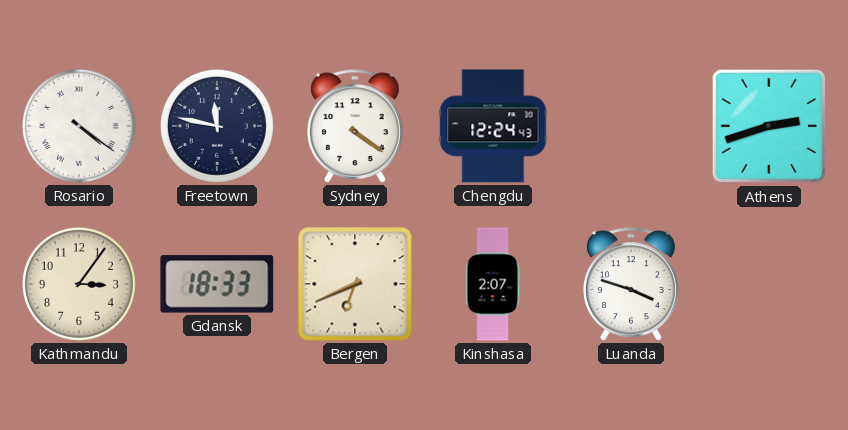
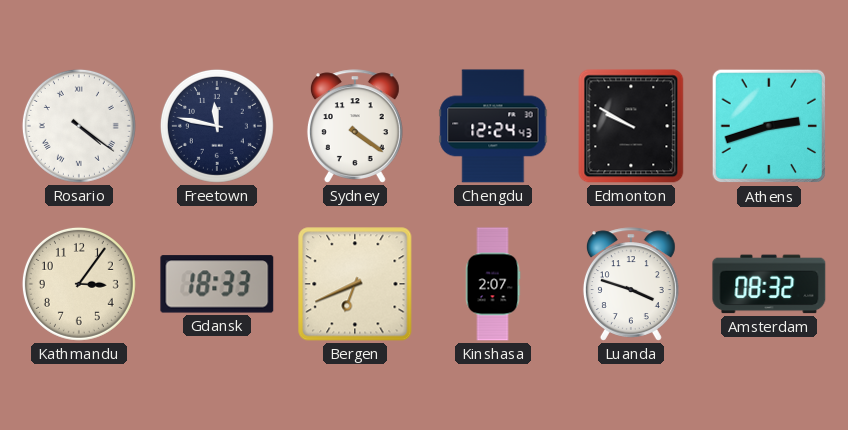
Edmonton: none -> 9:50
Amsterdam: none -> 08:32
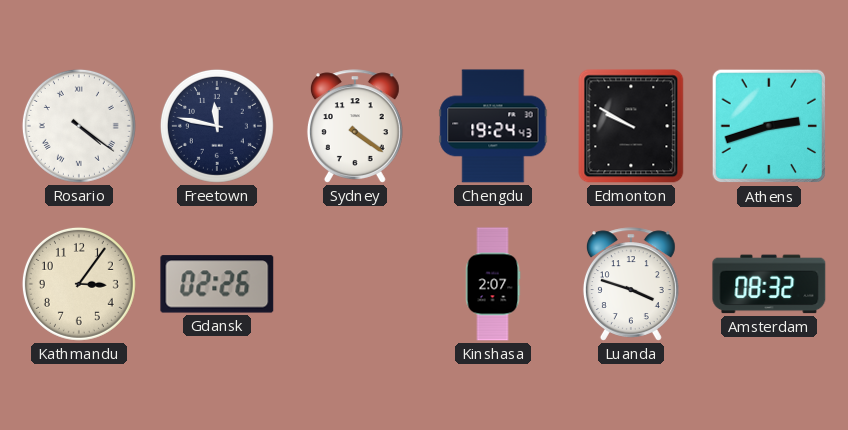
Chengdu: 12:24 -> 19:24
Gdansk: 18:33 -> 02:26
Bergen: 6:41 -> none
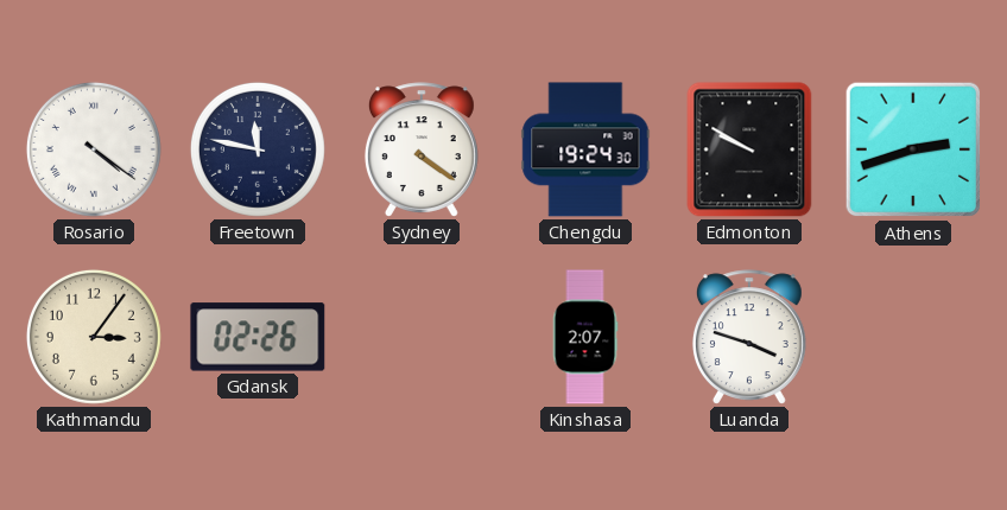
Chengdu: 19:24:43 -> 19:24:30
Amsterdam: 08:32 -> none
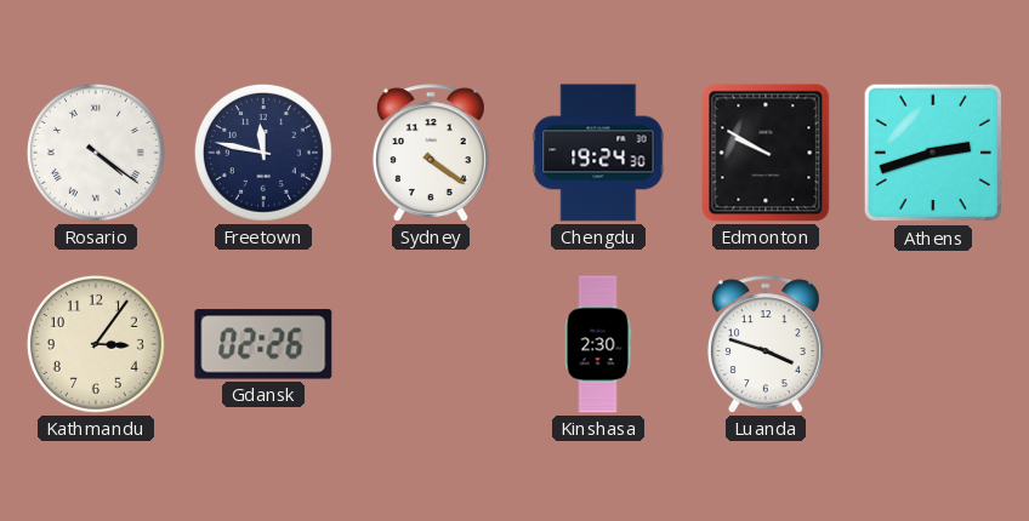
Kinshasa: 2:07 -> 2:30
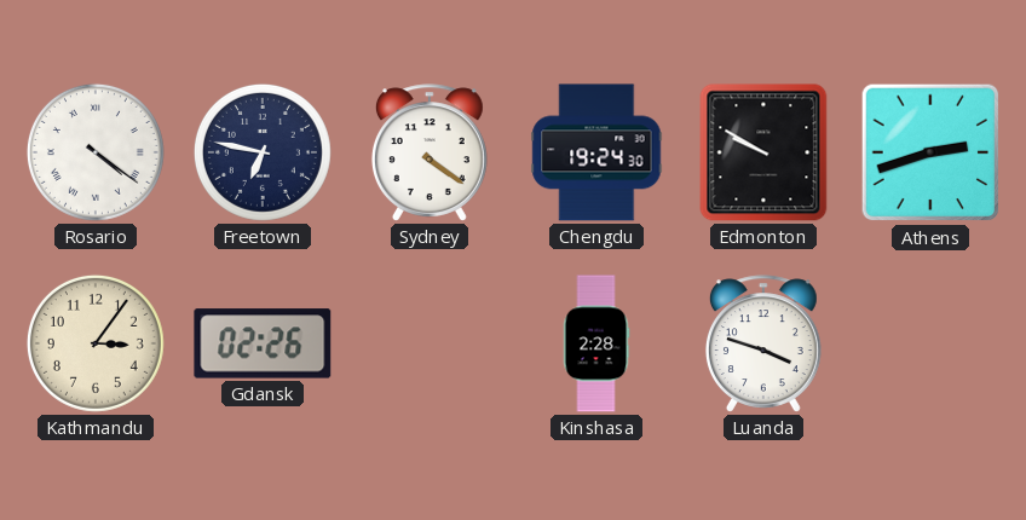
Freetown: 11:47 -> 6:47
Kinshasa: 2:30 -> 2:28
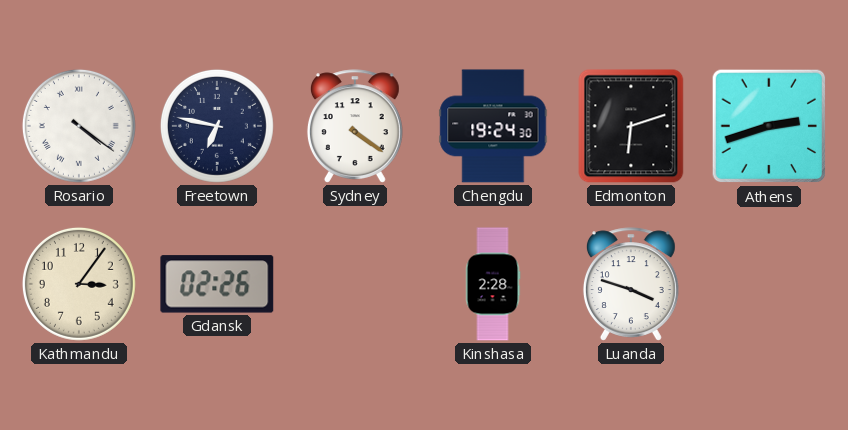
Edmonton: 9:50 -> 6:12
